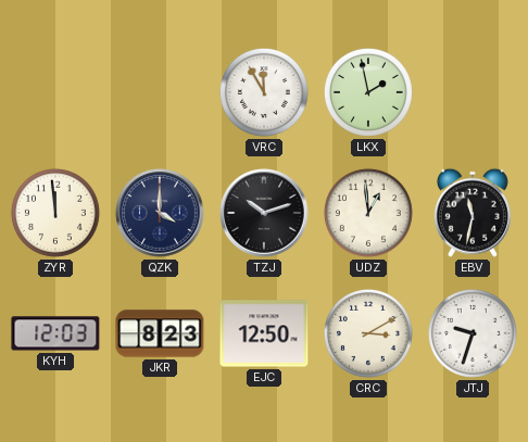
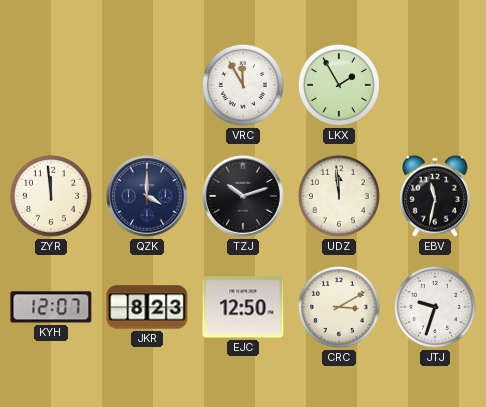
LKX: 1:58 -> 1:55
UDZ: 12:59 -> 11:59
KYH: 12:03 -> 12:07
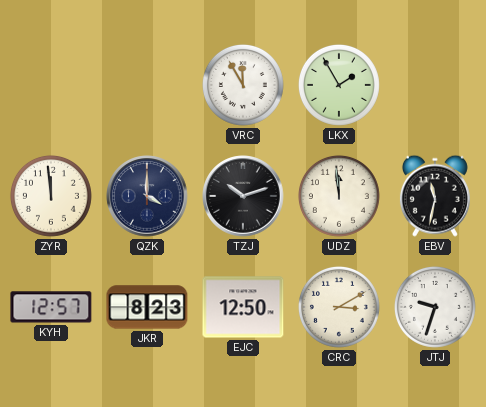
KYH: 12:07 -> 12:57
